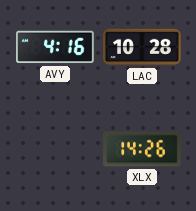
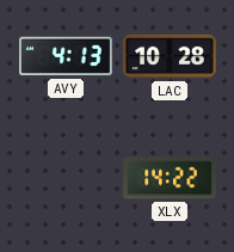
AVY: 4:16 -> 4:13
XLX: 14:26 -> 14:22
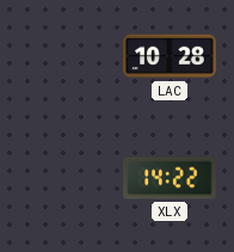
AVY: 4:13 -> none
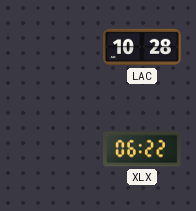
XLX: 14:22 -> 06:22
